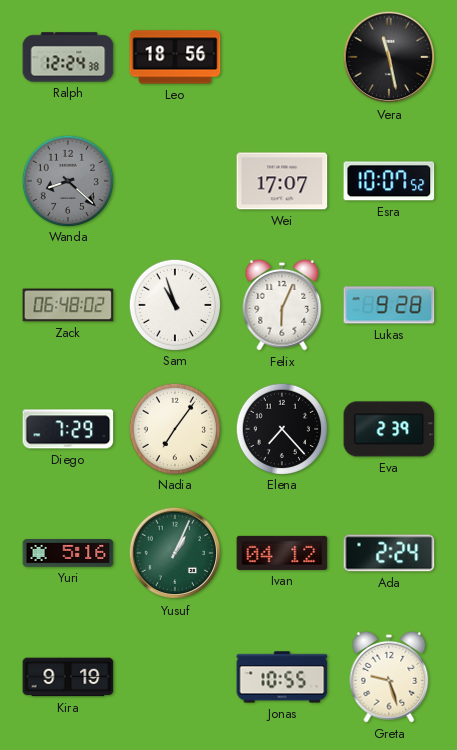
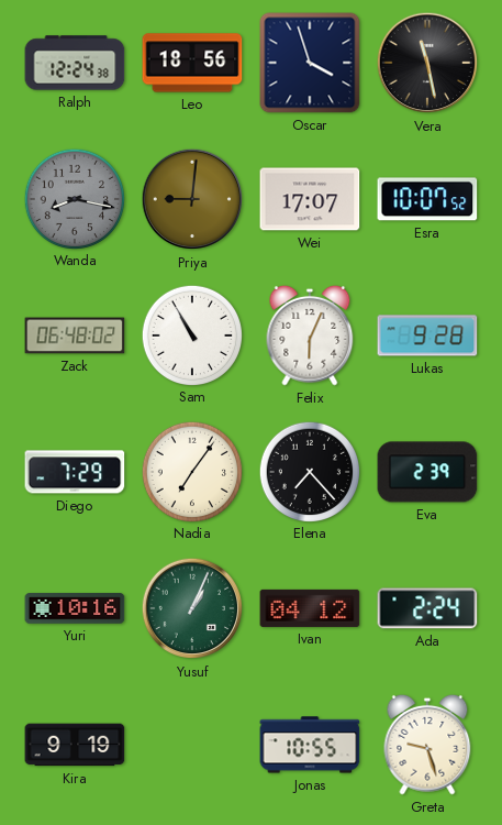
Oscar: none -> 3:57
Wanda: 8:22 -> 8:17
Priya: none -> 9:01
Sam: 10:57 -> 10:55
Yuri: 5:16 -> 10:16
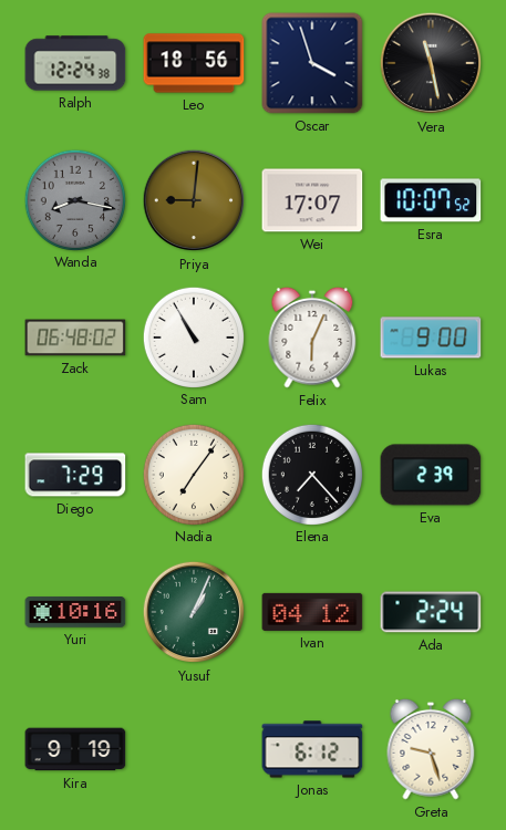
Lukas: 9:28 -> 9:00
Jonas: 10:55 -> 6:12
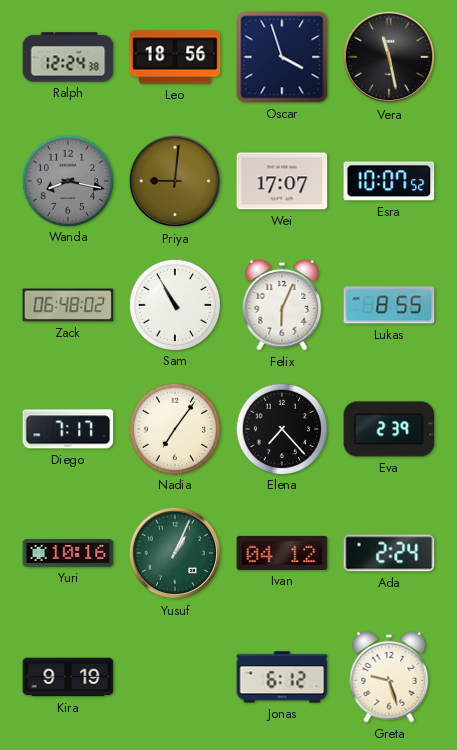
Lukas: 9:00 -> 8:55
Diego: 7:29 -> 7:17
